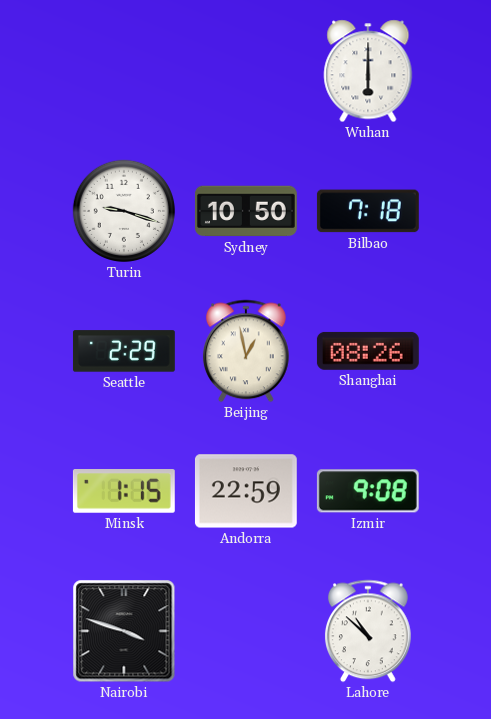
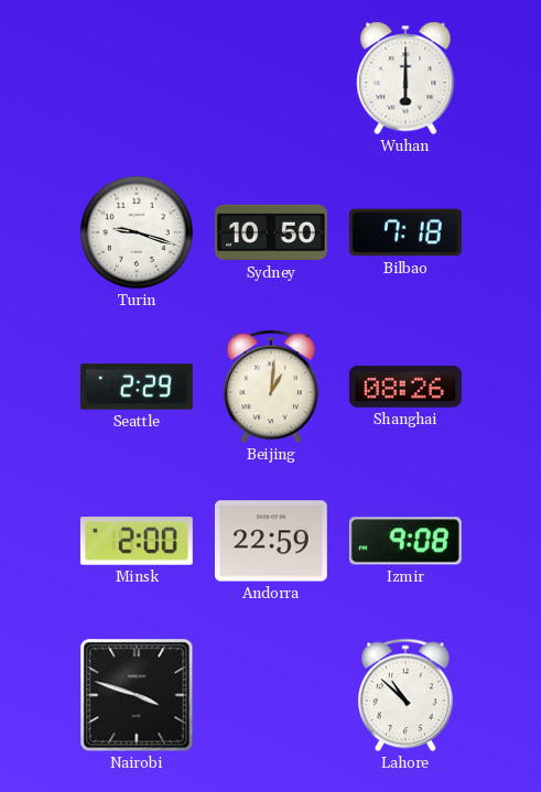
Beijing: 12:58 -> 1:01
Minsk: 1:15 -> 2:00
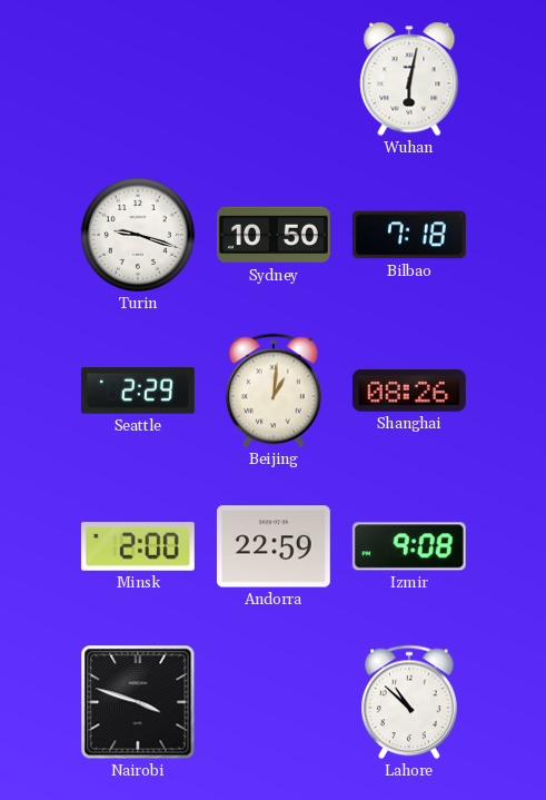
Wuhan: 6:00 -> 6:02
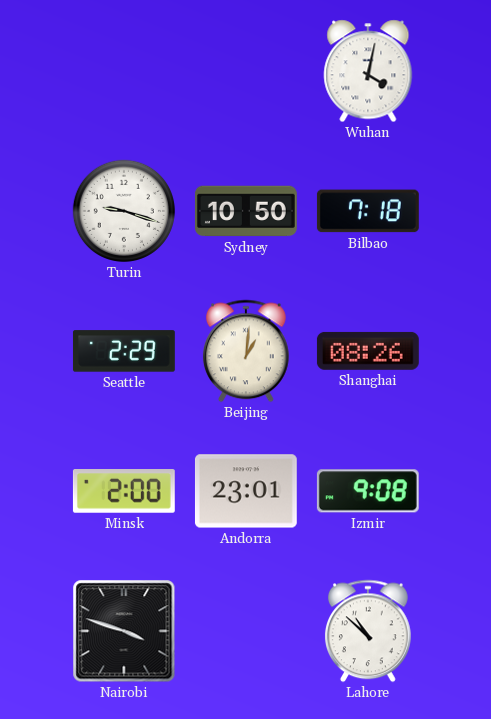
Wuhan: 6:02 -> 4:02
Andorra: 22:59 -> 23:01
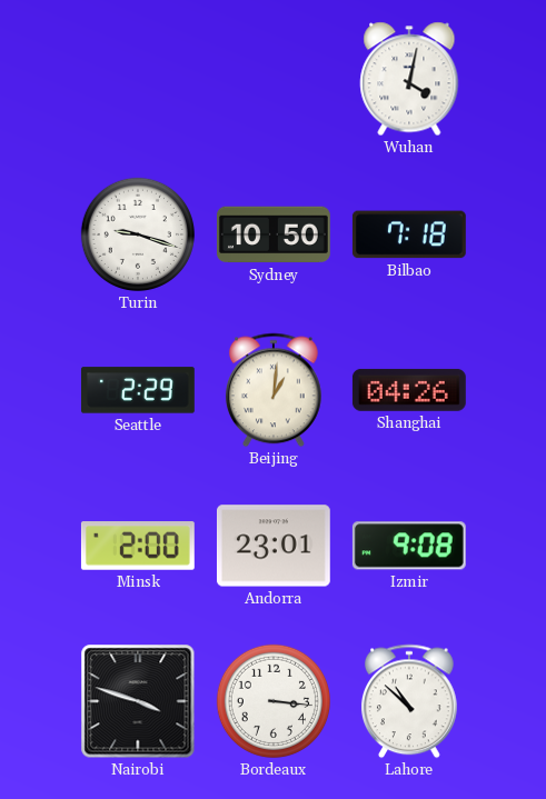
Shanghai: 08:26 -> 04:26
Bordeaux: none -> 3:16
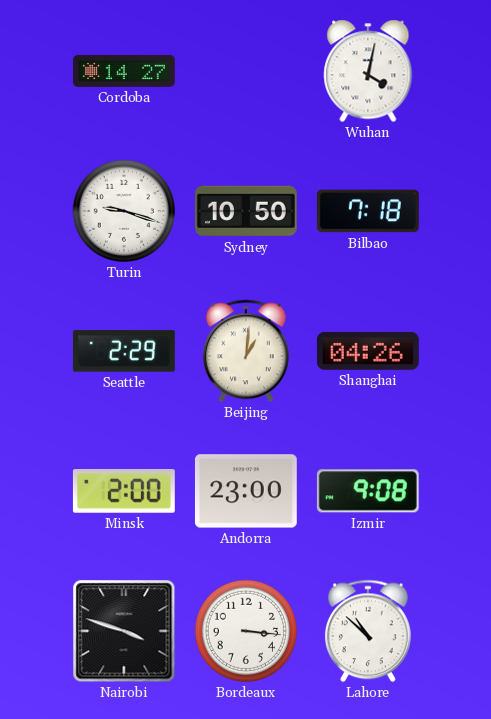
Cordoba: none -> 14:27
Andorra: 23:01 -> 23:00
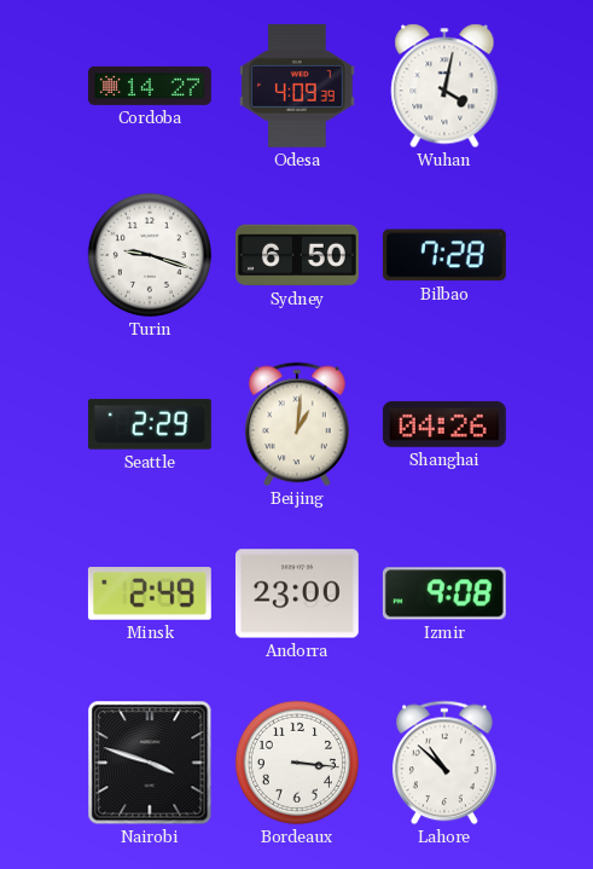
Odesa: none -> 4:09
Sydney: 10:50 -> 6:50
Bilbao: 7:18 -> 7:28
Minsk: 2:00 -> 2:49
